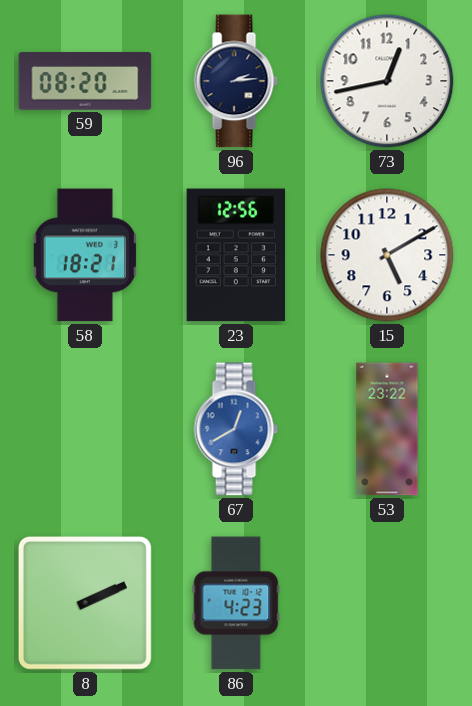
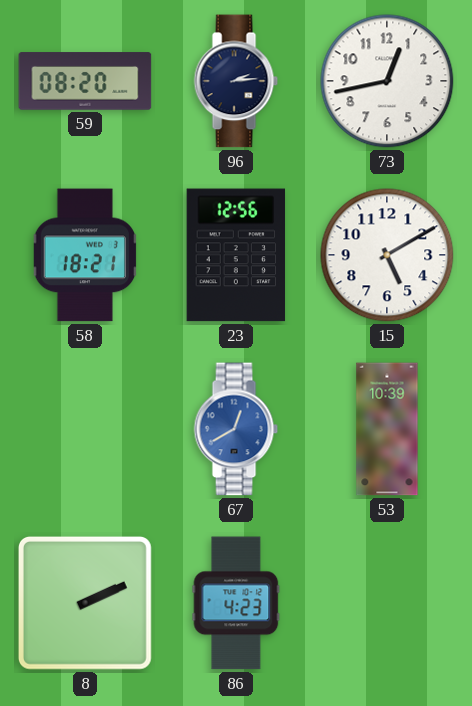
53: 23:22 -> 10:39
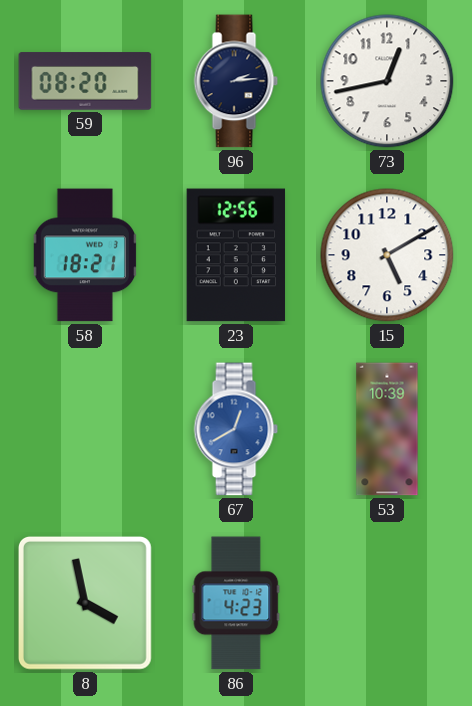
8: 2:11 -> 3:58
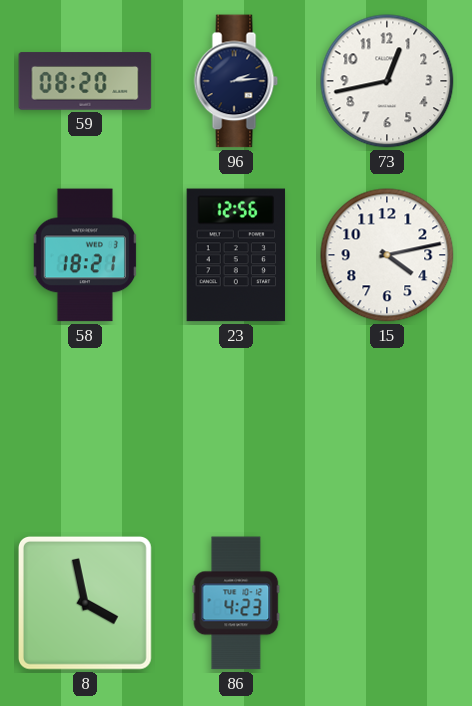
15: 5:10 -> 4:13
67: 12:40 -> none
53: 10:39 -> none
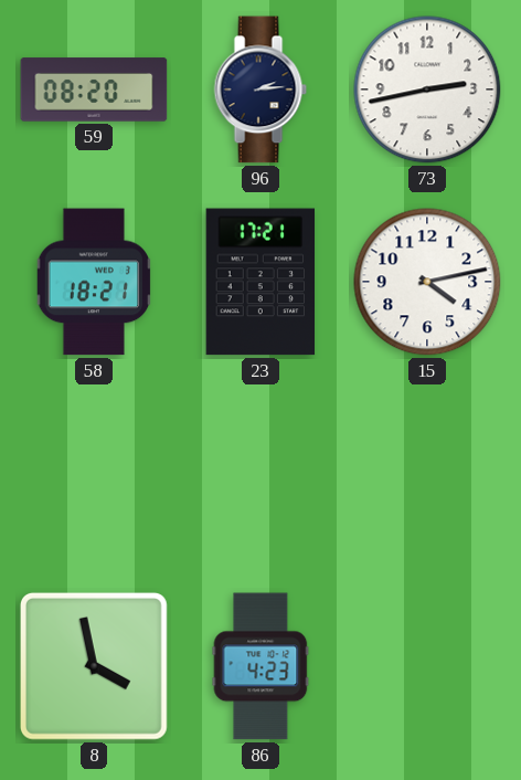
73: 12:43 -> 2:43
23: 12:56 -> 17:21
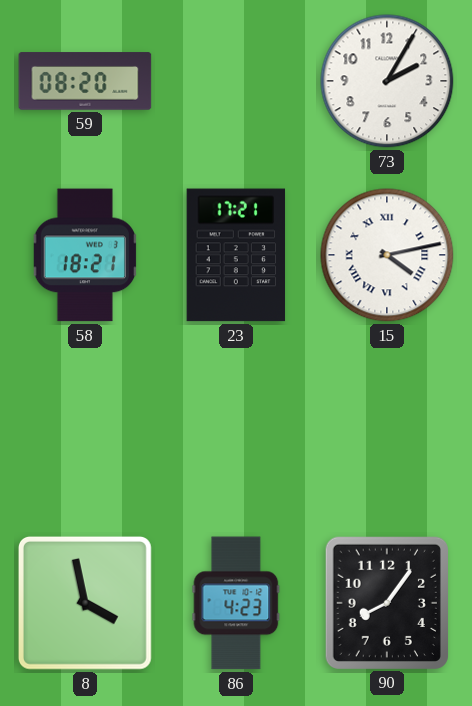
96: 2:14 -> none
73: 2:43 -> 2:05
15 numerals: Arabic -> Roman
90: none -> 8:06
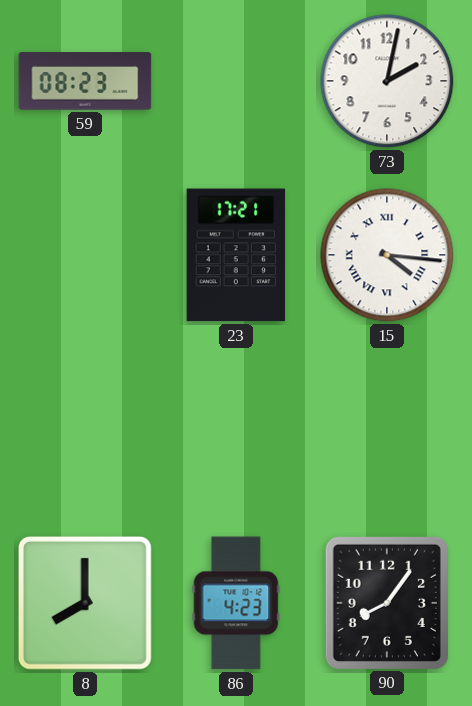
59: 08:20 -> 08:23
73: 2:05 -> 2:02
58: 18:21 -> none
15: 4:13 -> 4:16
8: 3:58 -> 8:00
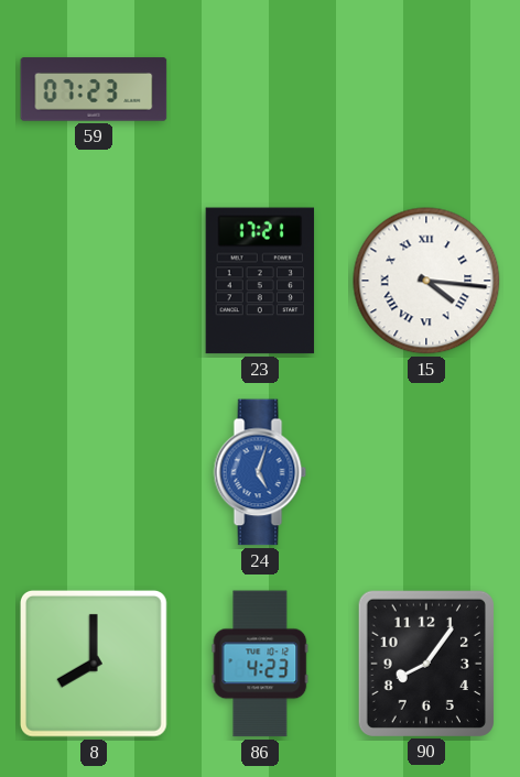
59: 08:23 -> 07:23
73: 2:02 -> none
24: none -> 5:03
